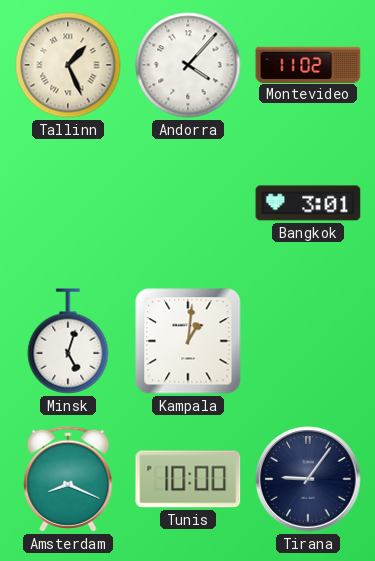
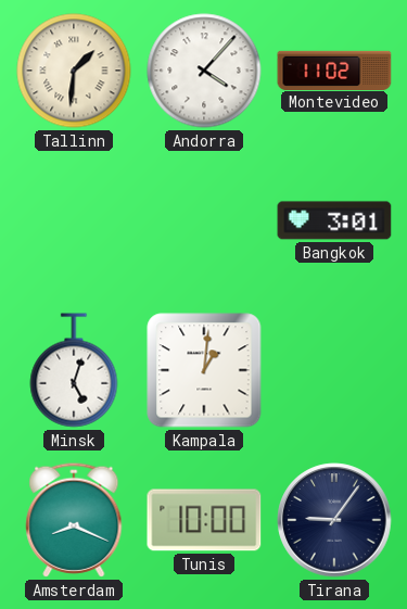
Tallinn: 1:26 -> 1:31
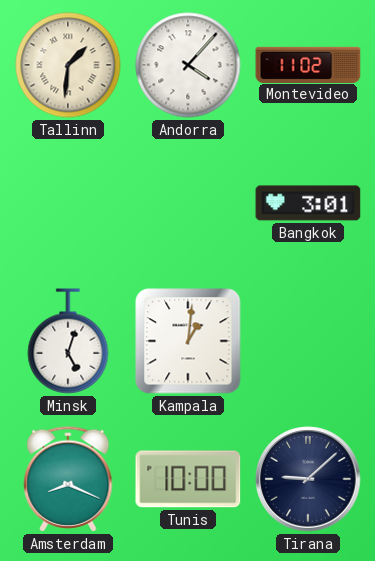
Tirana: 9:06 -> 9:08
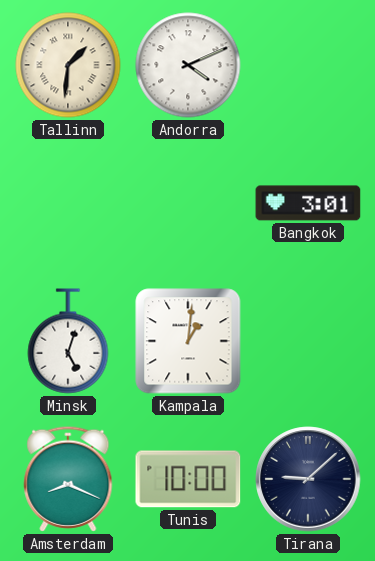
Andorra: 4:07 -> 4:11
Montevideo: 11:02 -> none
